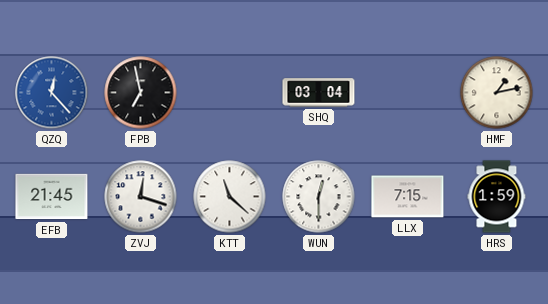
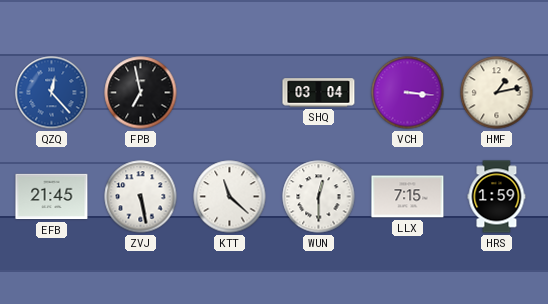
VCH: none -> 3:16
ZVJ: 12:18 -> 5:28
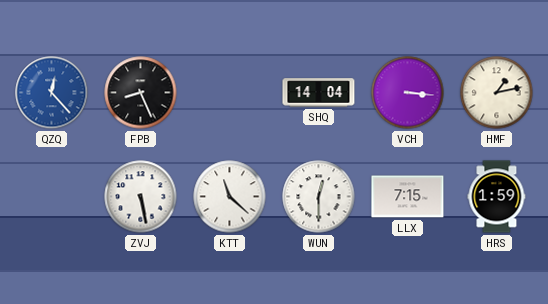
FPB: 6:58 -> 8:26
SHQ: 03:04 -> 14:04
EFB: 21:45 -> none
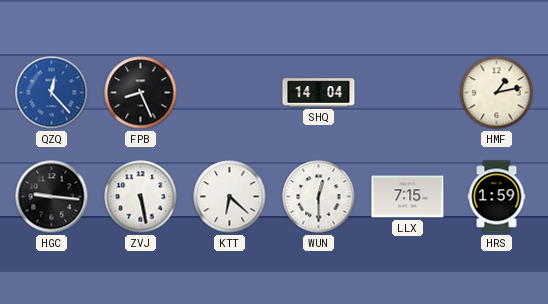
VCH: 3:16 -> none
HGC: none -> 9:16
KTT: 11:22 -> 6:22
